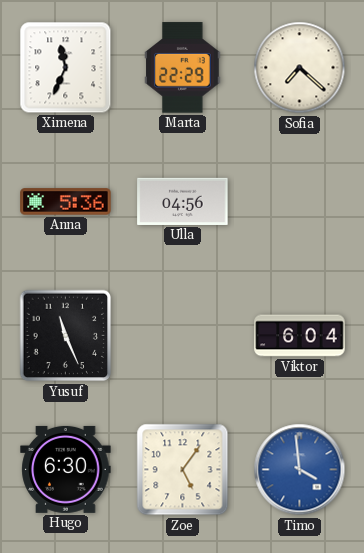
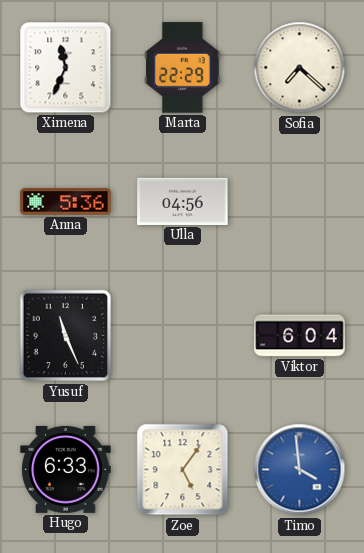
Hugo: 6:30 -> 6:33
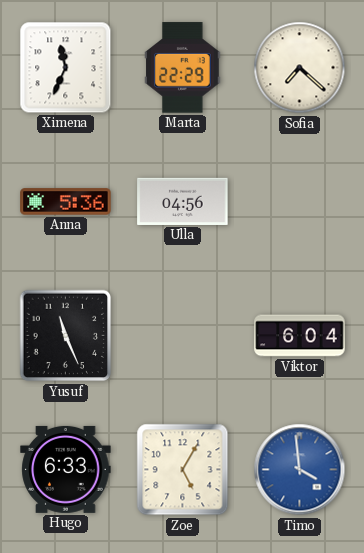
Zoe: 5:06 -> 5:05
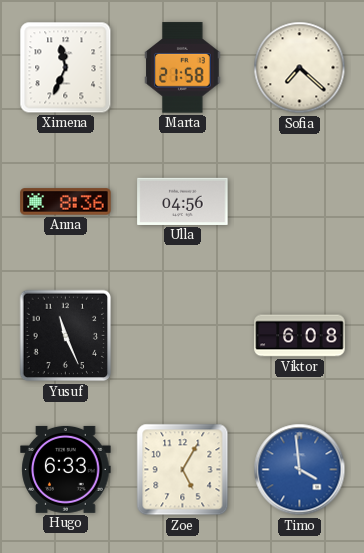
Marta: 22:29 -> 21:58
Anna: 5:36 -> 8:36
Viktor: 6:04 -> 6:08
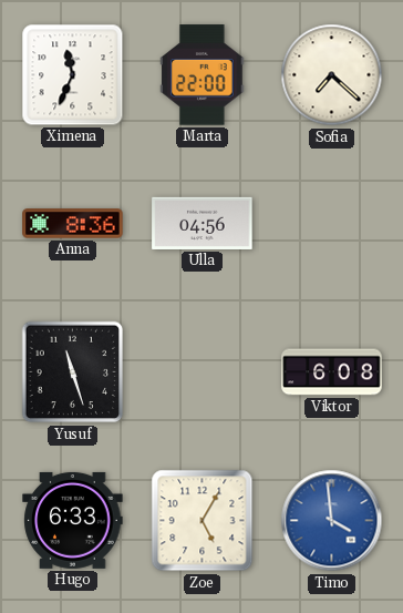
Marta: 21:58 -> 22:00
Yusuf: 11:26 -> 11:27
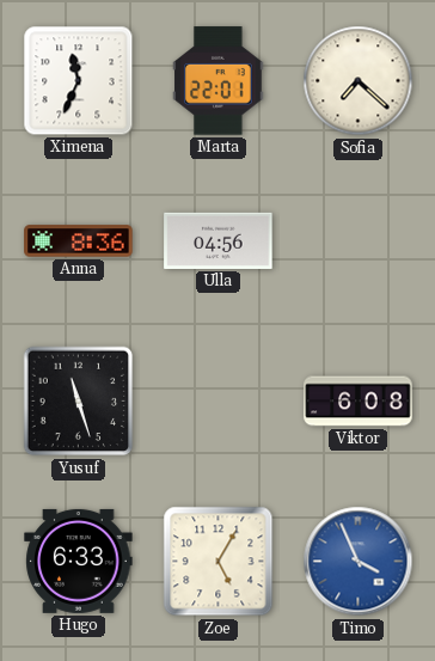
Marta: 22:00 -> 22:01
Timo: 3:59 -> 3:56
